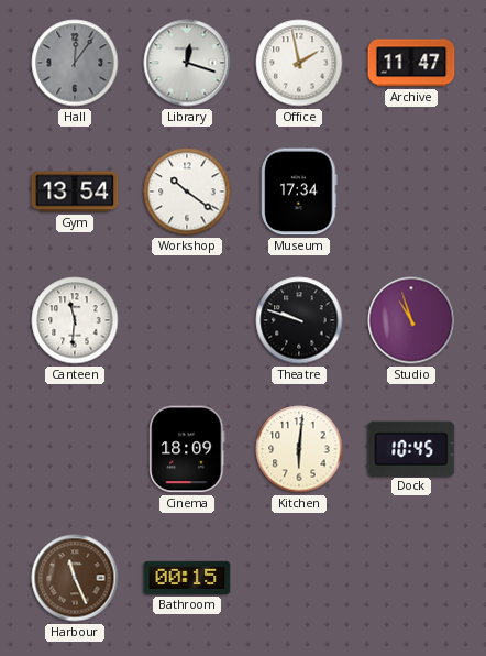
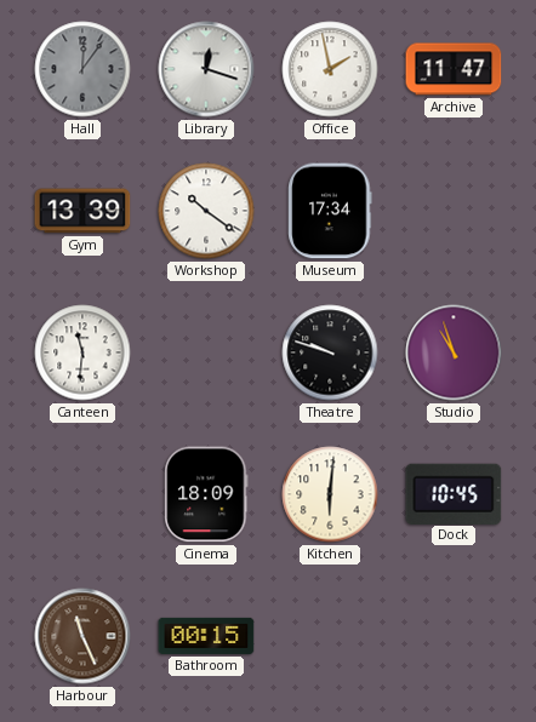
Gym: 13:54 -> 13:39
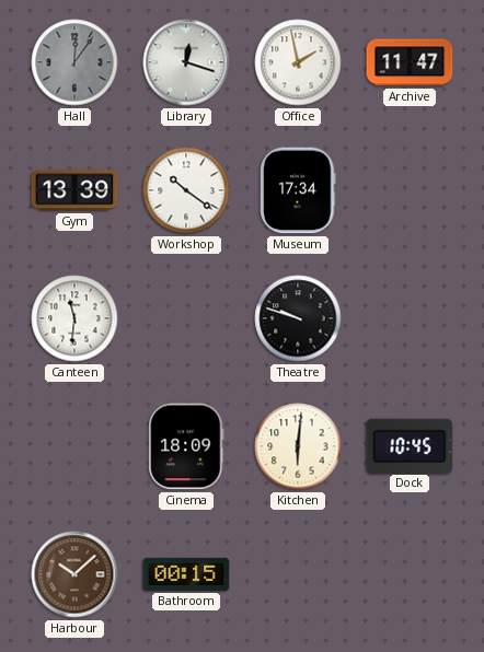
Studio: 10:57 -> none
Harbour: 11:26 -> 10:08
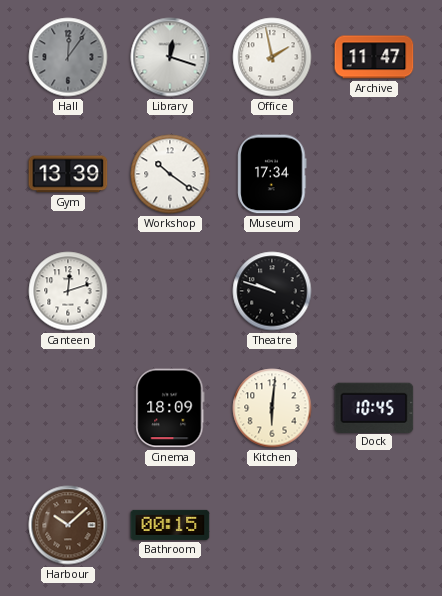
Canteen: 11:31 -> 12:12
